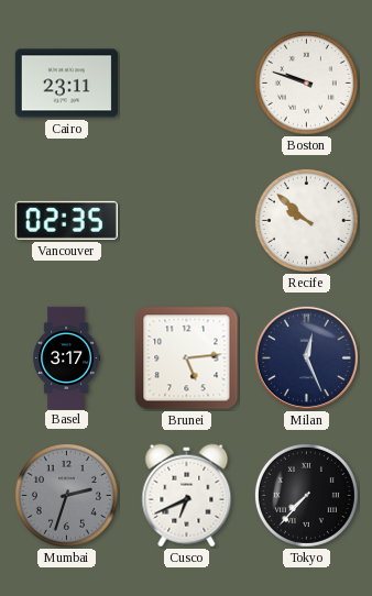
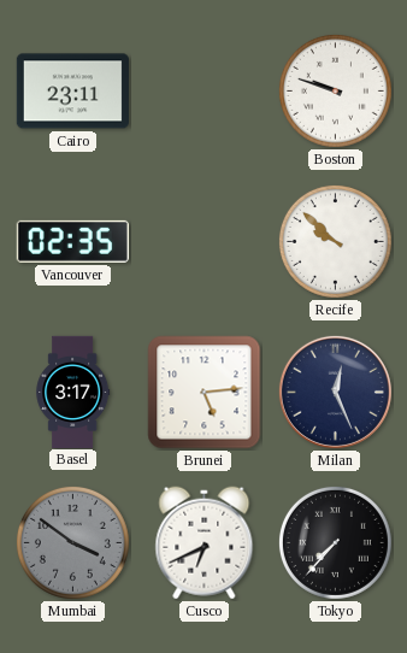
Mumbai: 2:33 -> 3:51
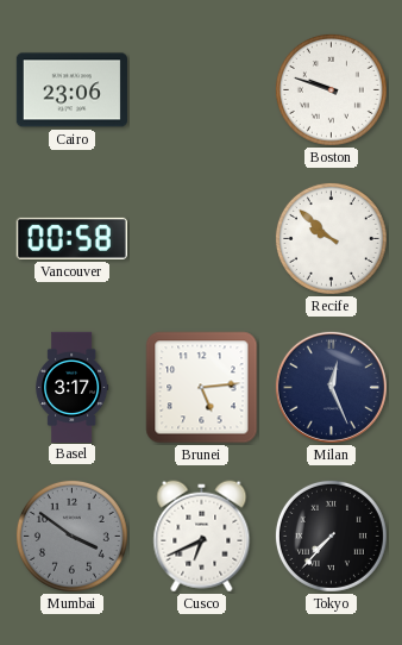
Cairo: 23:11 -> 23:06
Vancouver: 02:35 -> 00:58
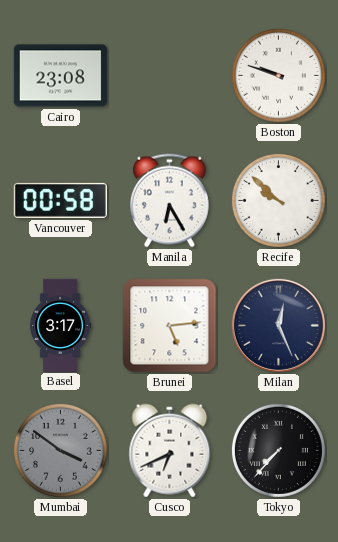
Cairo: 23:06 -> 23:08
Manila: none -> 6:25
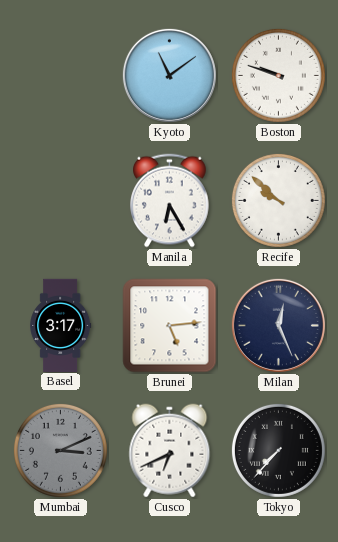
Cairo: 23:08 -> none
Kyoto: none -> 11:09
Vancouver: 00:58 -> none
Mumbai: 3:51 -> 3:11
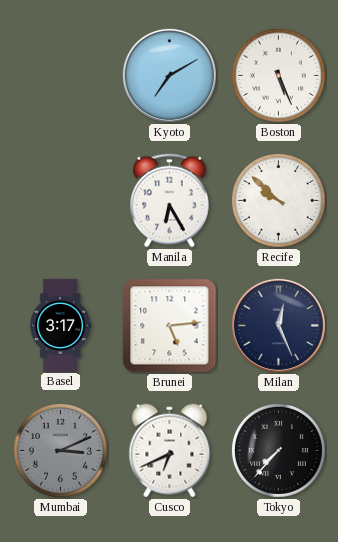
Kyoto: 11:09 -> 7:10
Boston: 9:48 -> 5:26
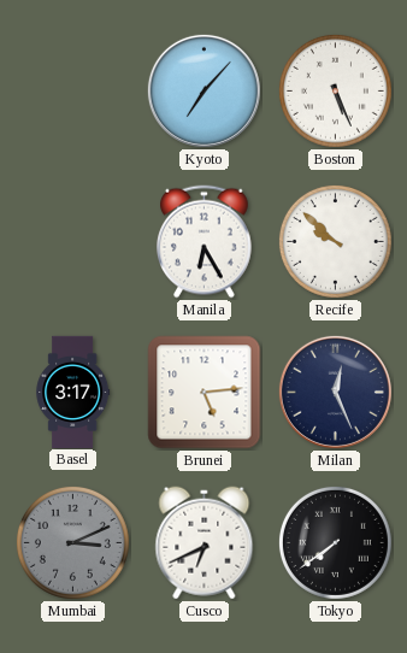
Kyoto: 7:10 -> 7:07
Tokyo: 7:37 -> 7:39
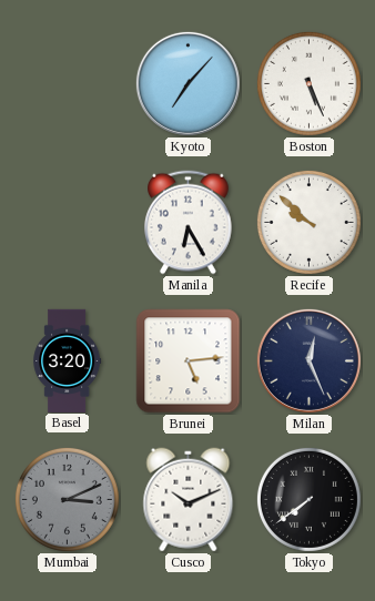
Basel: 3:17 -> 3:20
Cusco: 6:41 -> 10:11
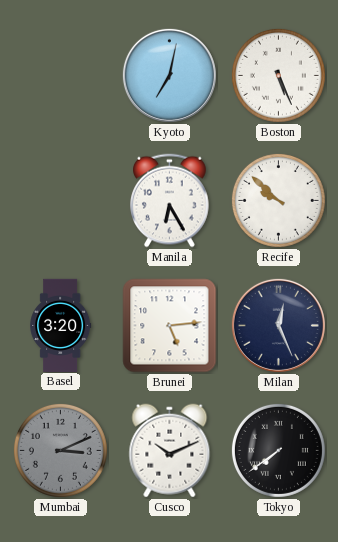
Kyoto: 7:07 -> 7:02
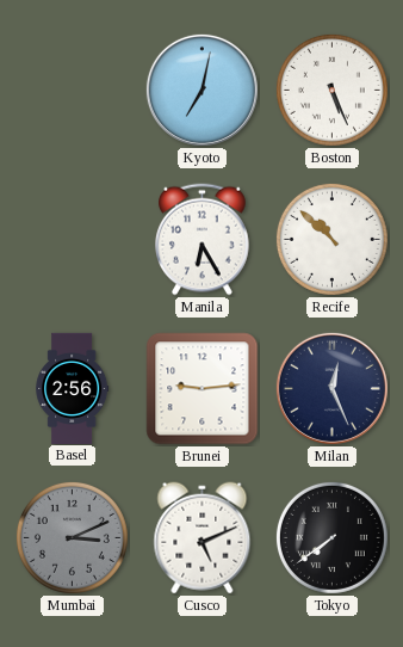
Recife: 9:52 -> 10:52
Basel: 3:20 -> 2:56
Brunei: 5:14 -> 9:14
Cusco: 10:11 -> 5:11
